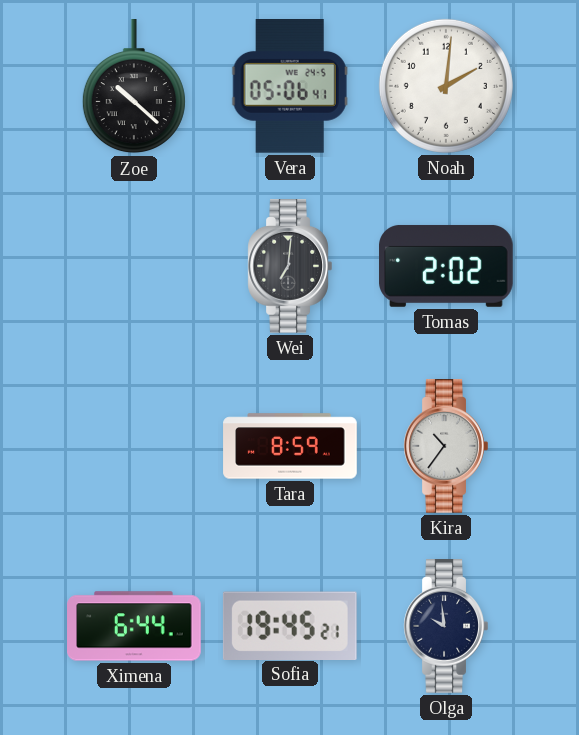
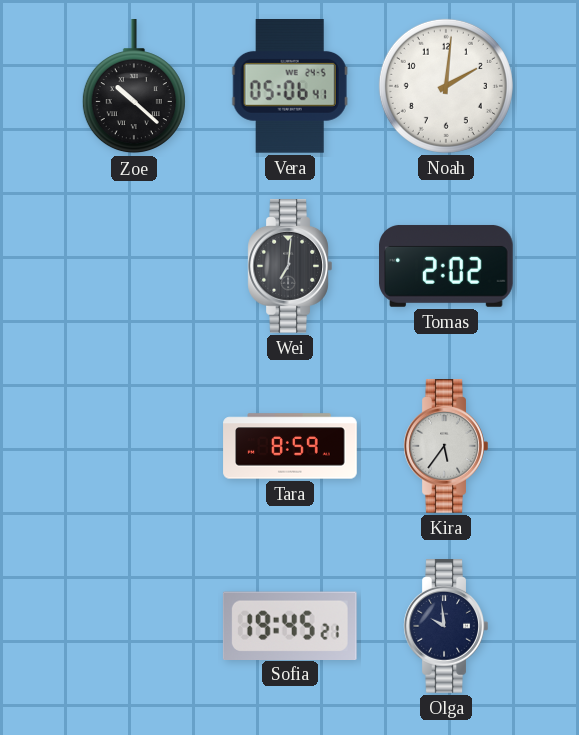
Kira: 10:36 -> 5:36
Ximena: 6:44 -> none
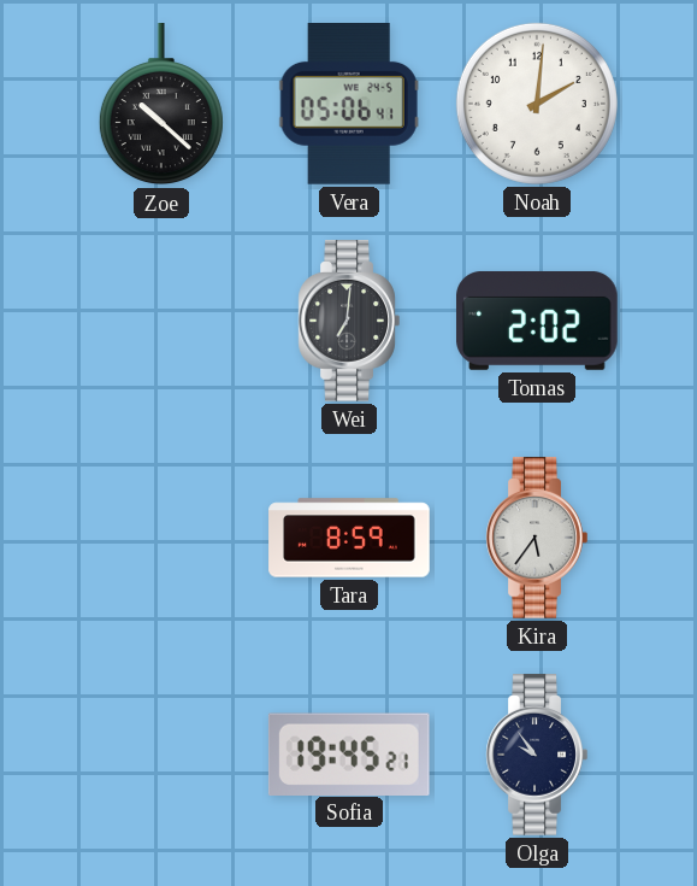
Olga: 9:59 -> 9:54
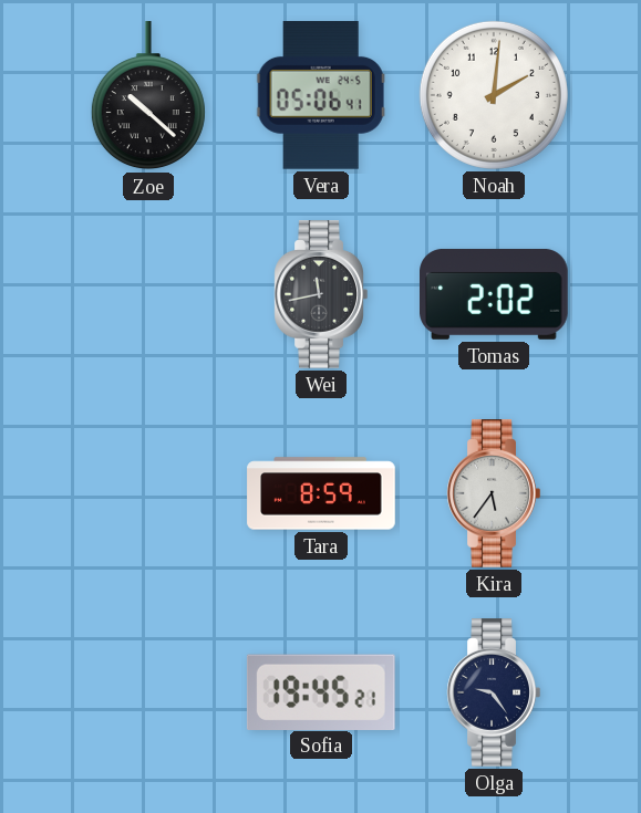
Wei: 7:01 -> 11:43
Olga: 9:54 -> 9:24
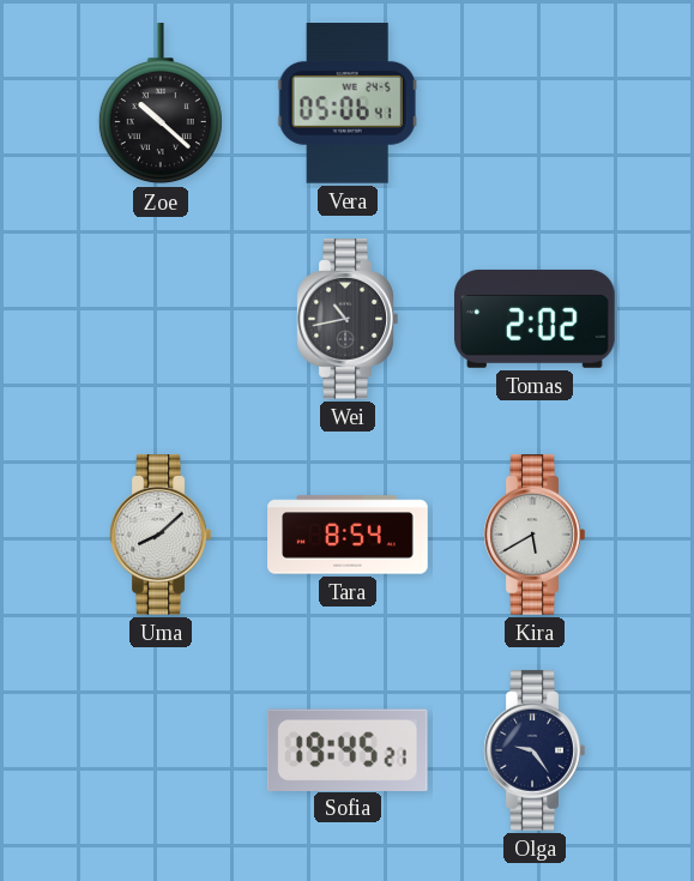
Noah: 2:01 -> none
Wei: 11:43 -> 10:43
Uma: none -> 8:08
Tara: 8:59 -> 8:54
Kira: 5:36 -> 5:40
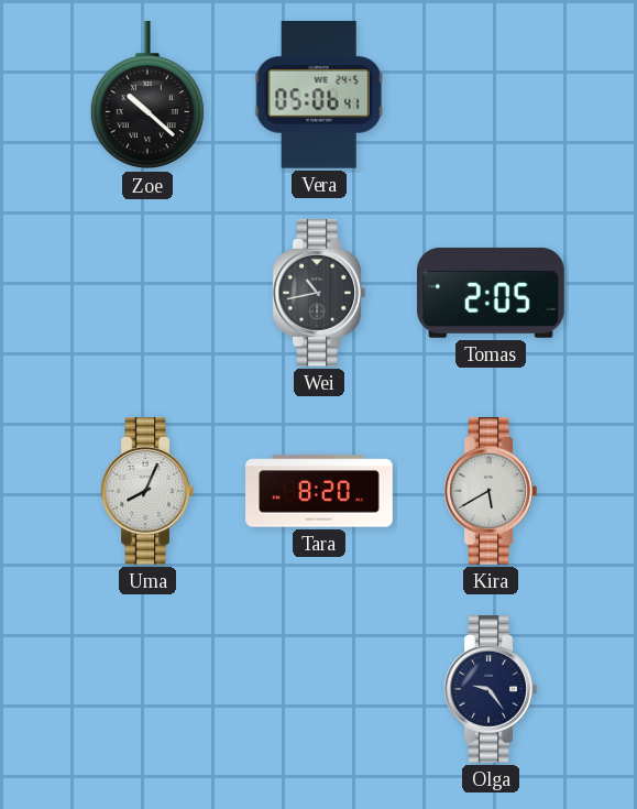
Tomas: 2:02 -> 2:05
Uma: 8:08 -> 8:04
Tara: 8:54 -> 8:20
Sofia: 19:45 -> none
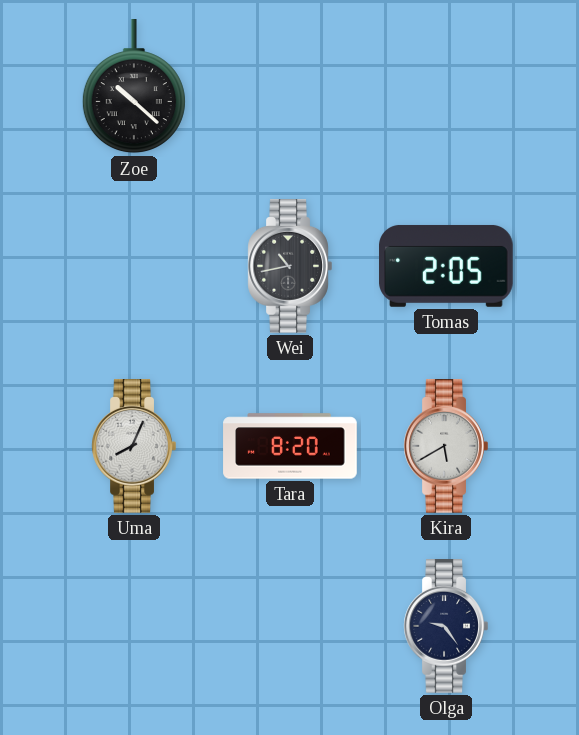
Vera: 05:06 -> none
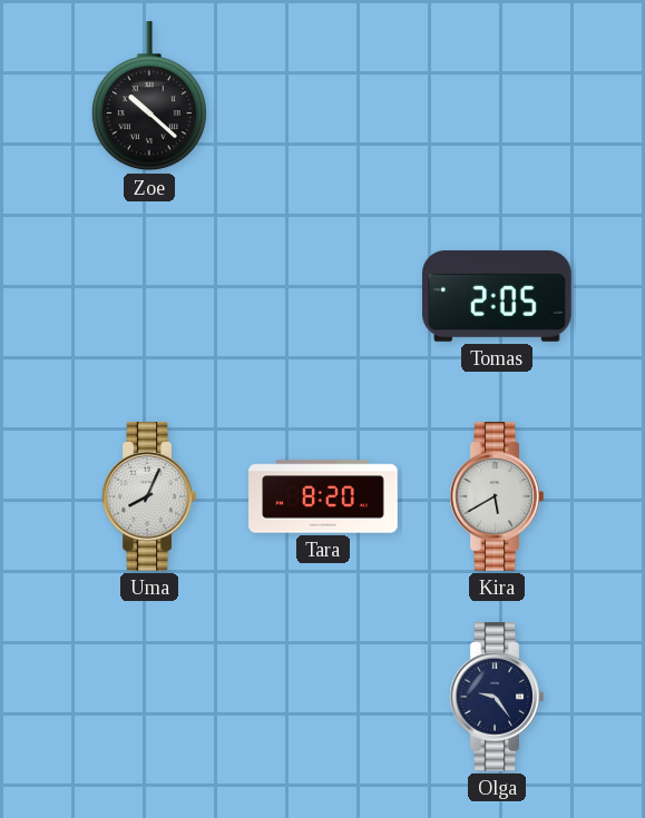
Wei: 10:43 -> none
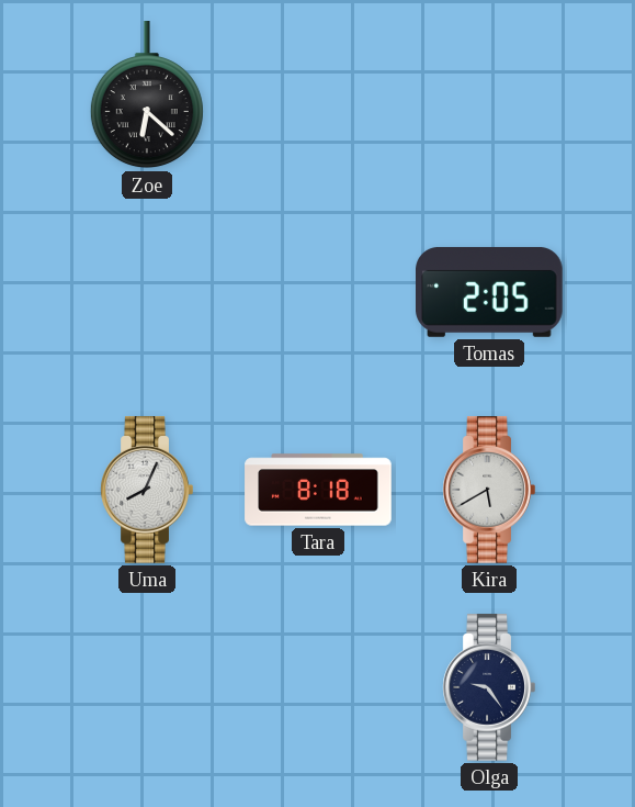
Zoe: 10:22 -> 6:22
Tara: 8:20 -> 8:18
